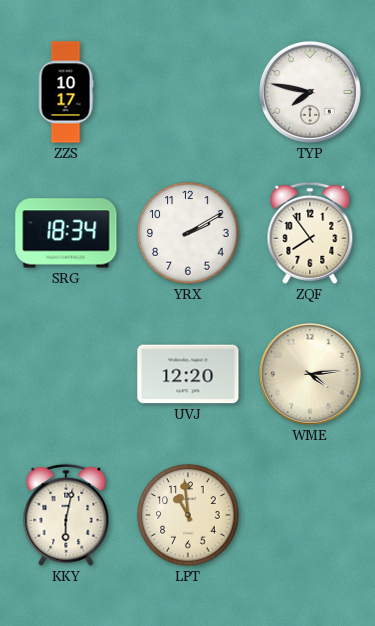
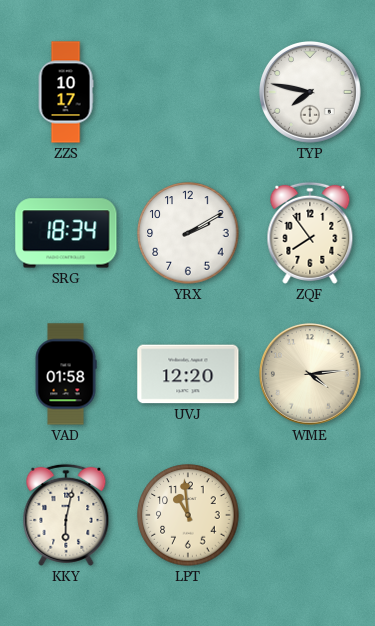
VAD: none -> 01:58
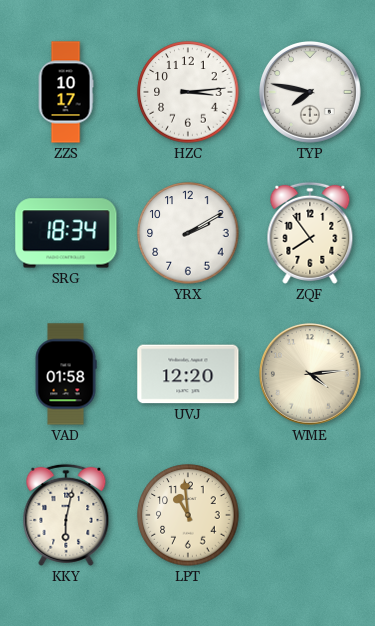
HZC: none -> 3:14
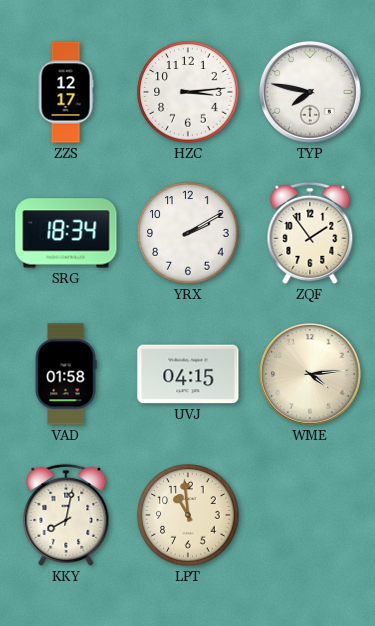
ZZS: 10:17 -> 12:17
ZQF: 7:54 -> 1:54
UVJ: 12:20 -> 04:15
KKY: 6:02 -> 8:02
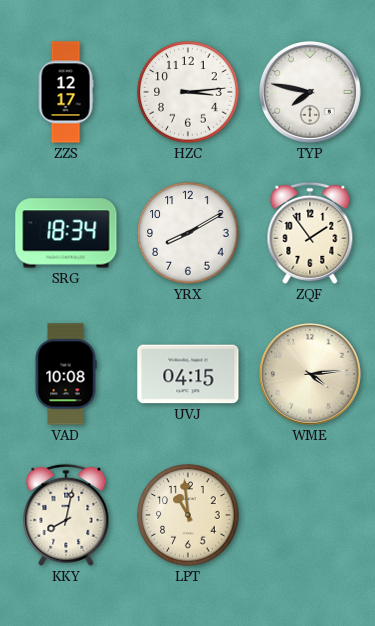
YRX: 2:10 -> 8:10
VAD: 01:58 -> 10:08
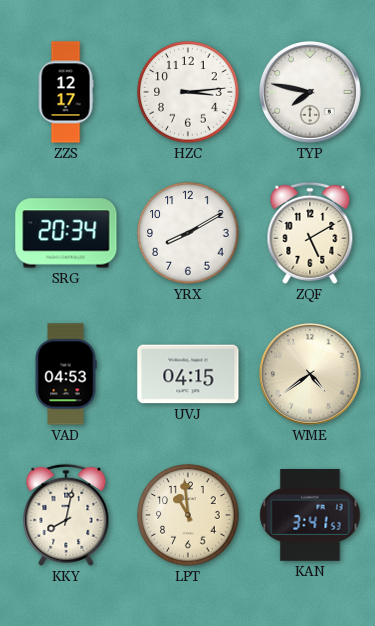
SRG: 18:34 -> 20:34
ZQF: 1:54 -> 5:10
VAD: 10:08 -> 04:53
WME: 4:14 -> 4:39
KAN: none -> 3:41
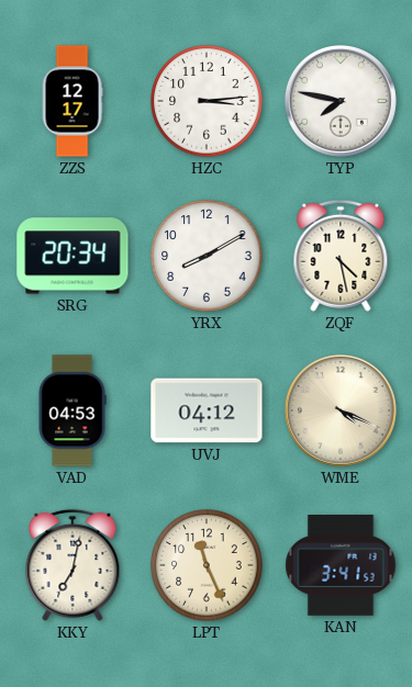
ZQF: 5:10 -> 4:28
UVJ: 04:15 -> 04:12
WME: 4:39 -> 4:19
KKY: 8:02 -> 7:02
LPT: 10:59 -> 11:26
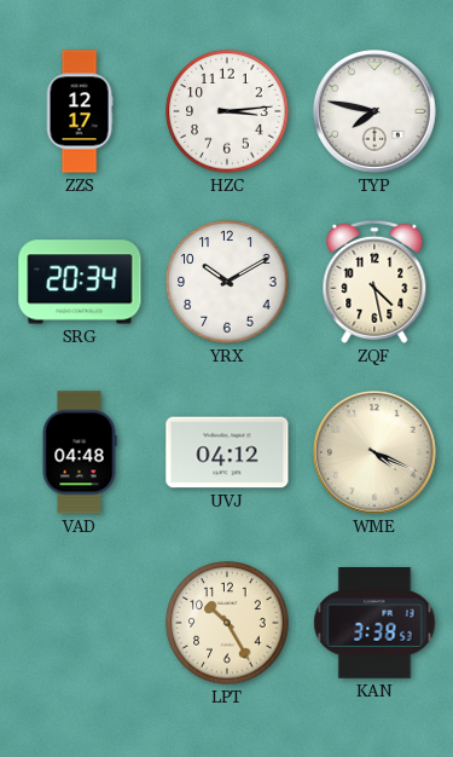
YRX: 8:10 -> 10:10
VAD: 04:53 -> 04:48
KKY: 7:02 -> none
LPT: 11:26 -> 10:25
KAN: 3:41 -> 3:38
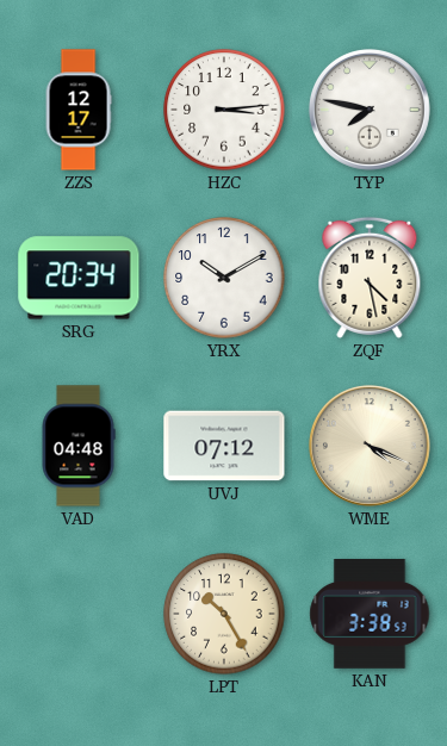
UVJ: 04:12 -> 07:12
